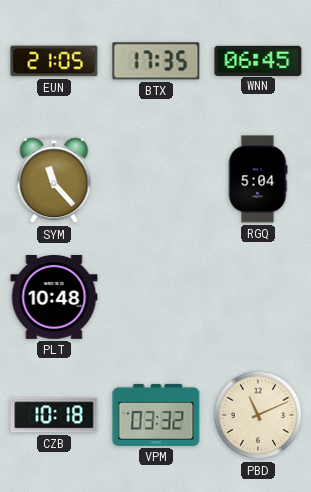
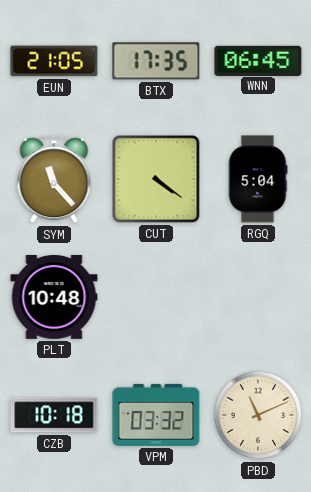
CUT: none -> 4:21
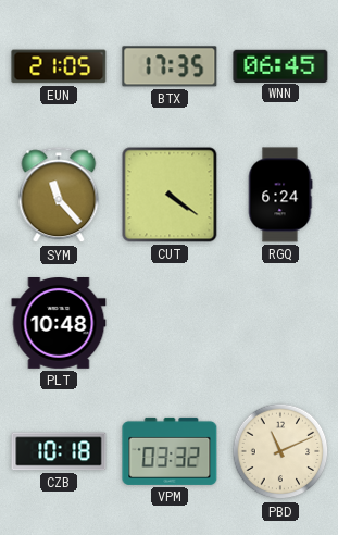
RGQ: 5:04 -> 6:24
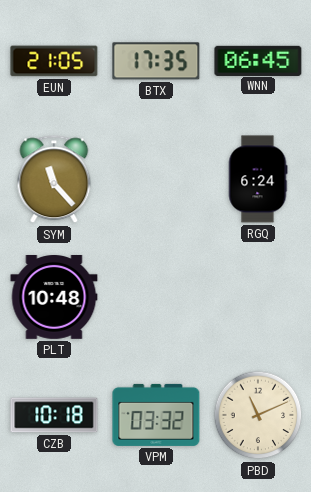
CUT: 4:21 -> none
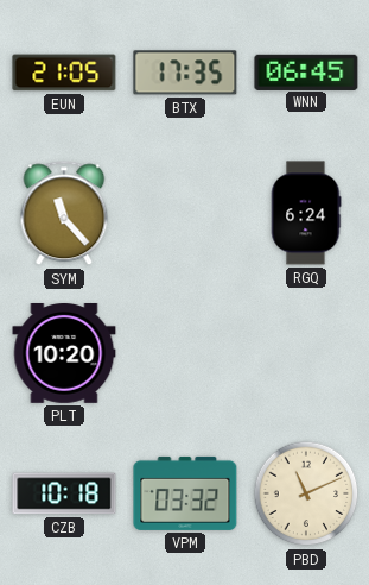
PLT: 10:48 -> 10:20
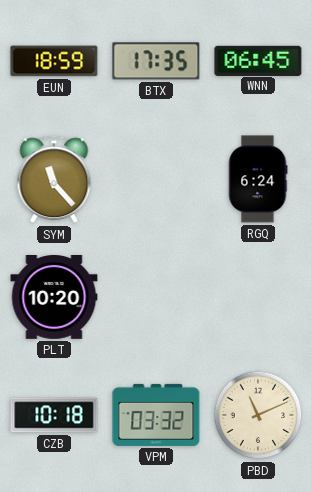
EUN: 21:05 -> 18:59
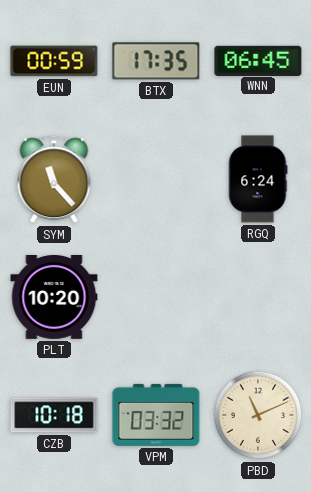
EUN: 18:59 -> 00:59
